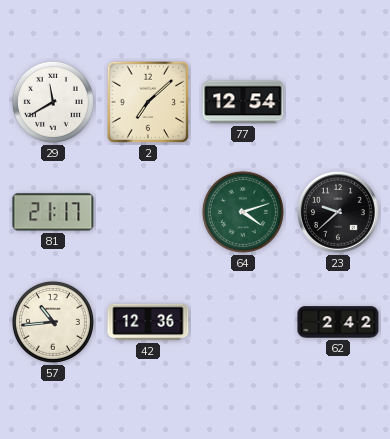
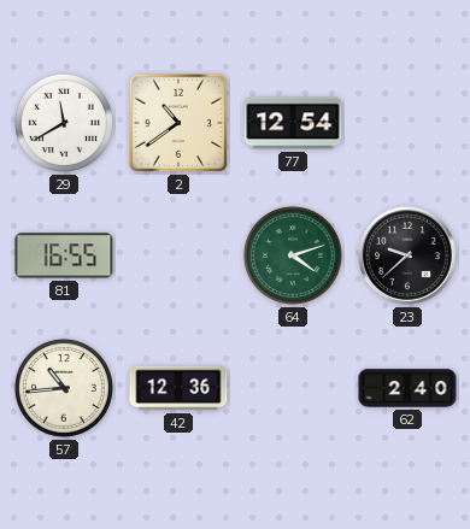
2: 7:08 -> 10:39
81: 21:17 -> 16:55
62: 2:42 -> 2:40
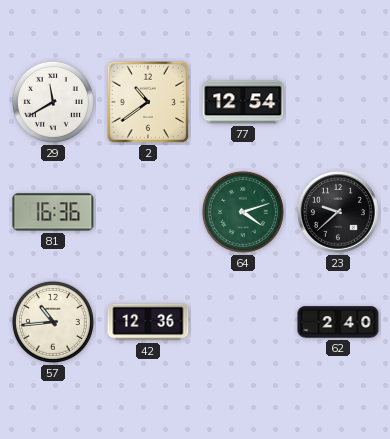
81: 16:55 -> 16:36
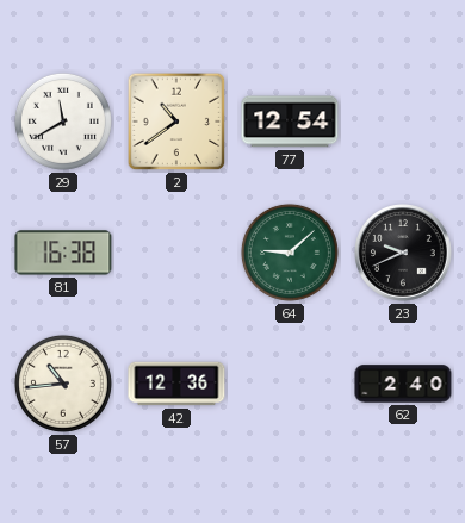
81: 16:36 -> 16:38
64: 4:12 -> 9:08
23: 9:38 -> 9:41
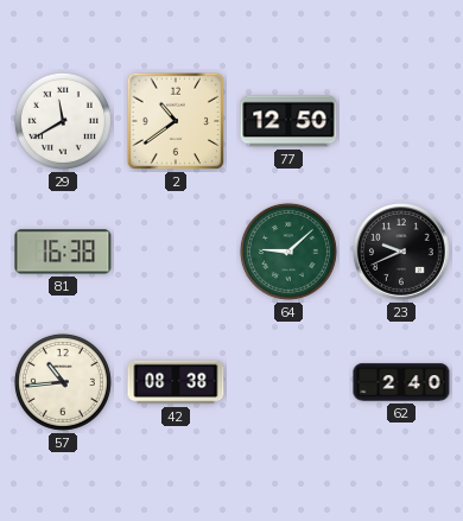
77: 12:54 -> 12:50
42: 12:36 -> 08:38
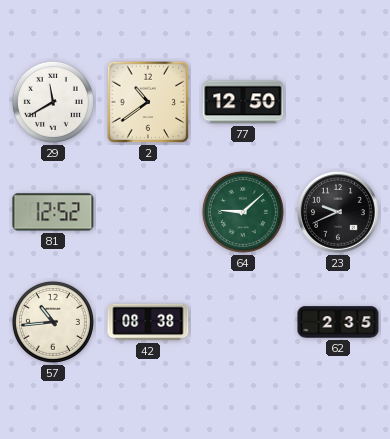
81: 16:38 -> 12:52
62: 2:40 -> 2:35
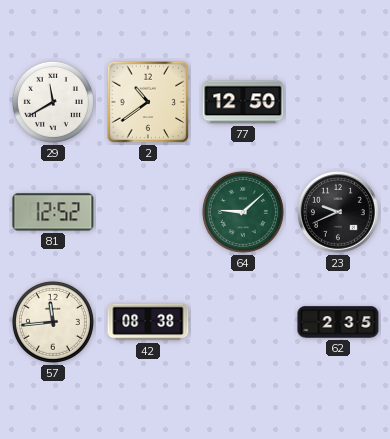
57: 10:44 -> 11:44
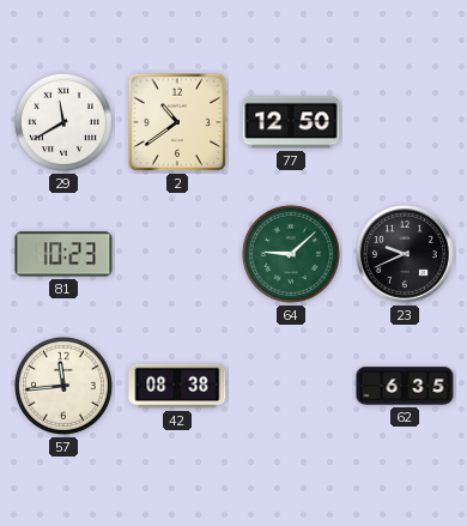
81: 12:52 -> 10:23
62: 2:35 -> 6:35
